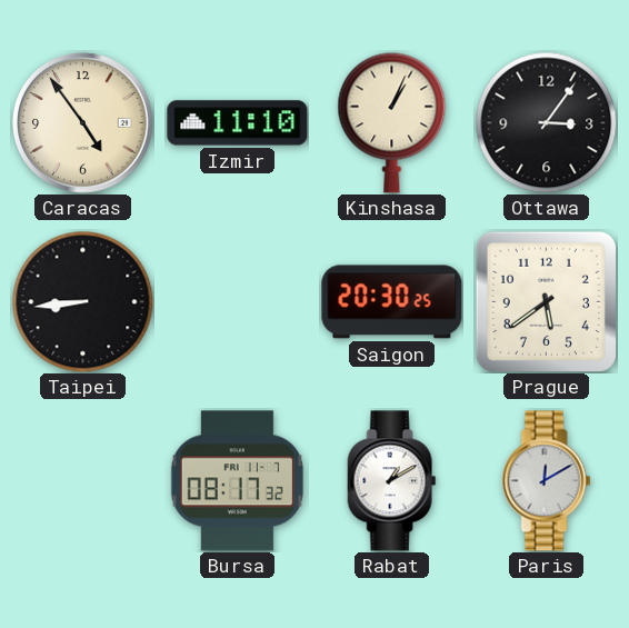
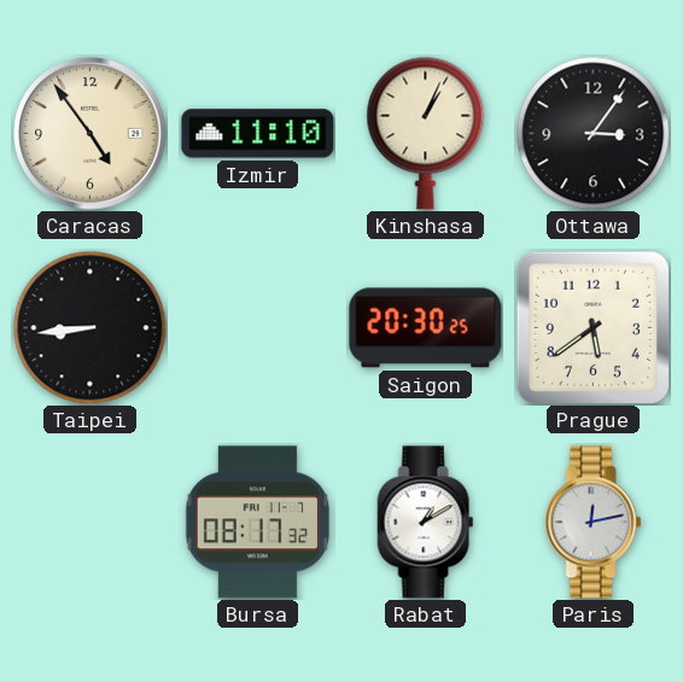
Paris: 12:10 -> 12:13
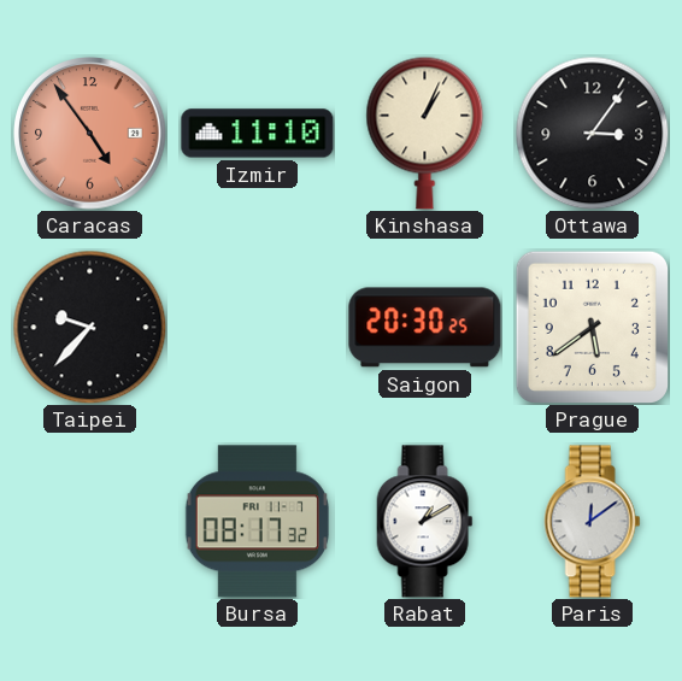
Caracas dial: cream -> salmon
Taipei: 8:44 -> 9:37
Paris: 12:13 -> 12:09
